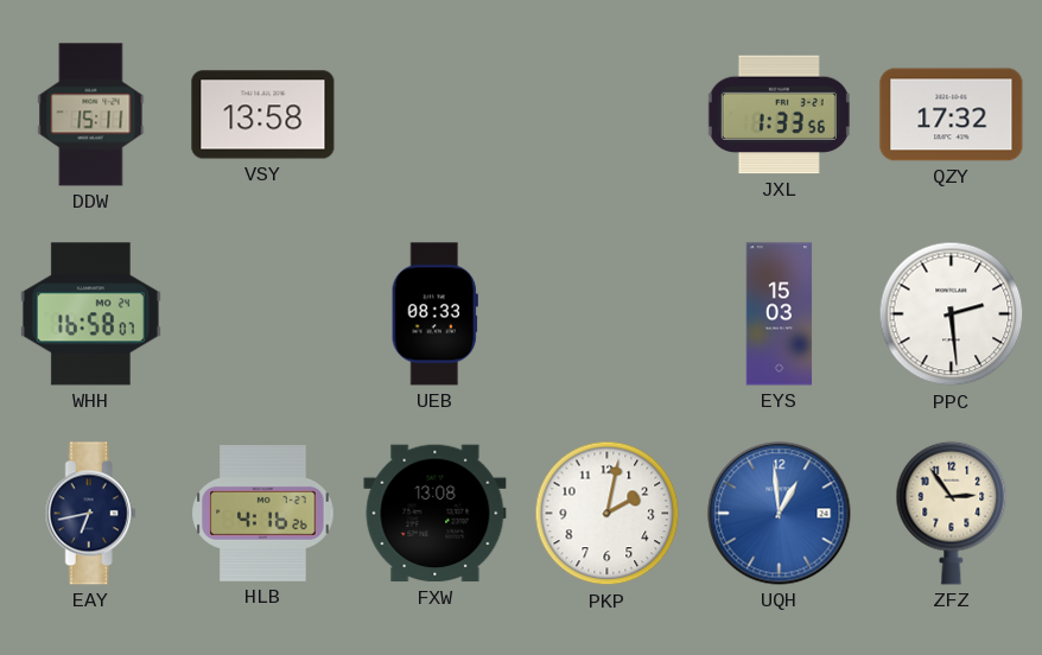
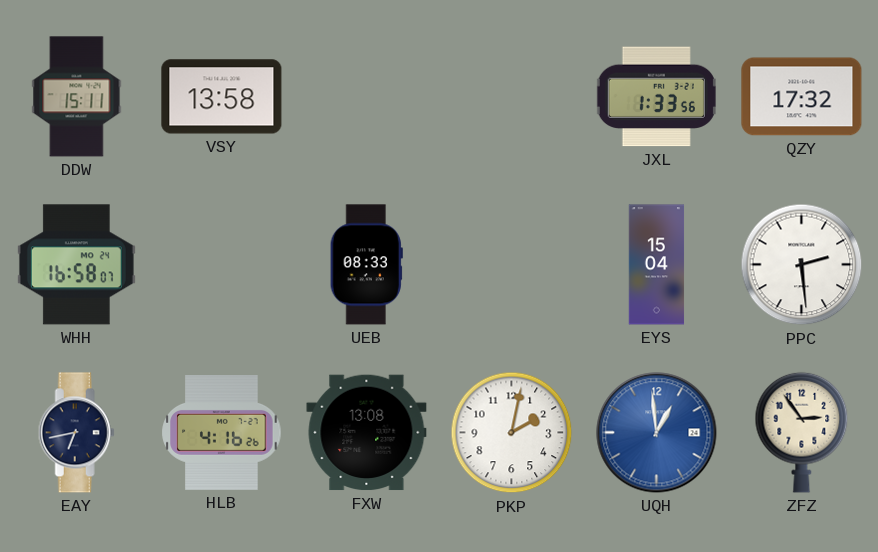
EYS: 15:03 -> 15:04
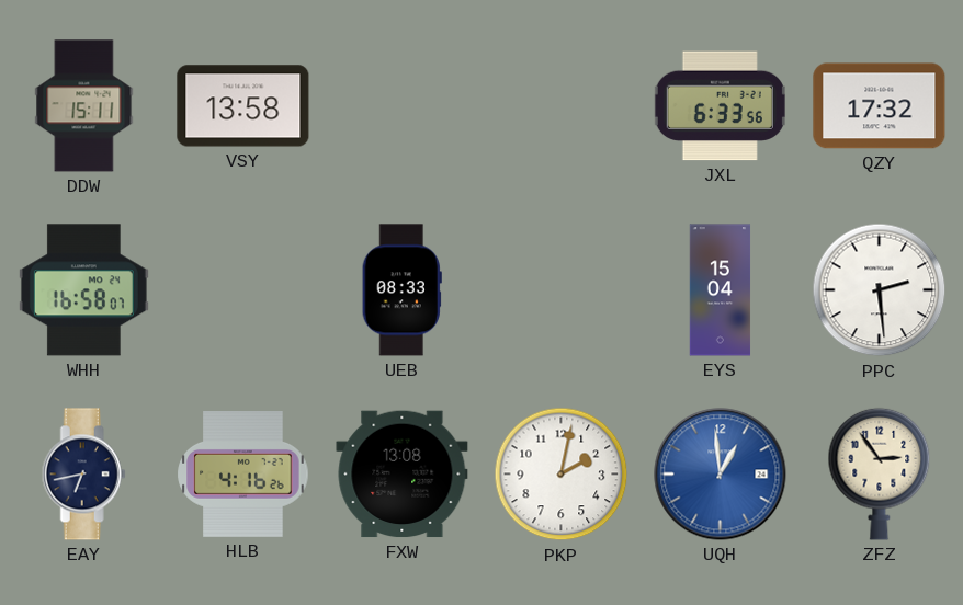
JXL: 1:33 -> 6:33
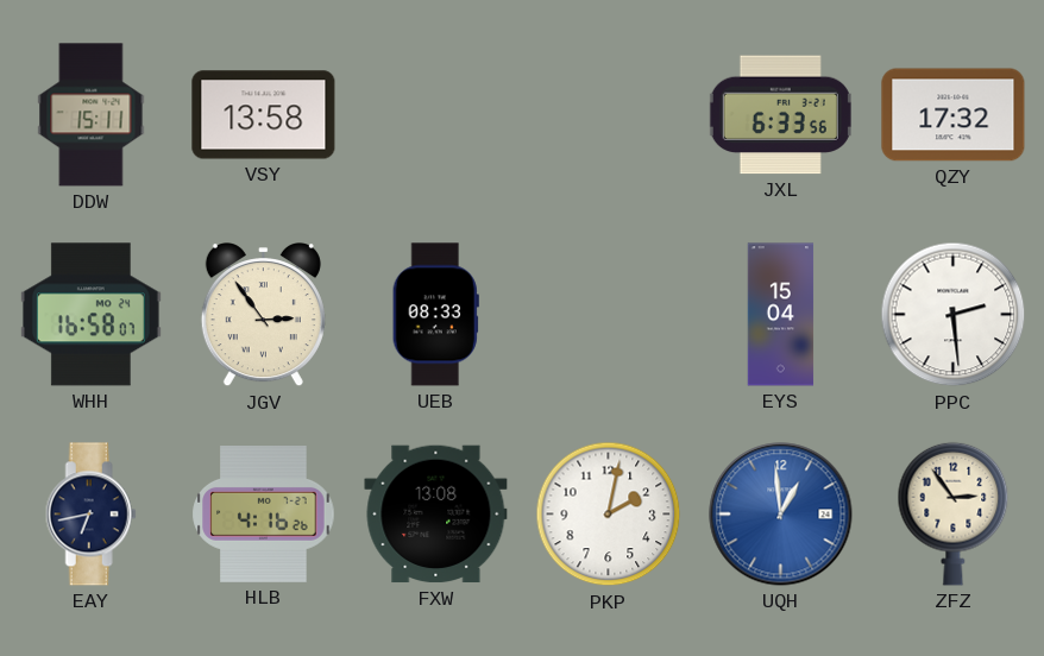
JGV: none -> 2:54
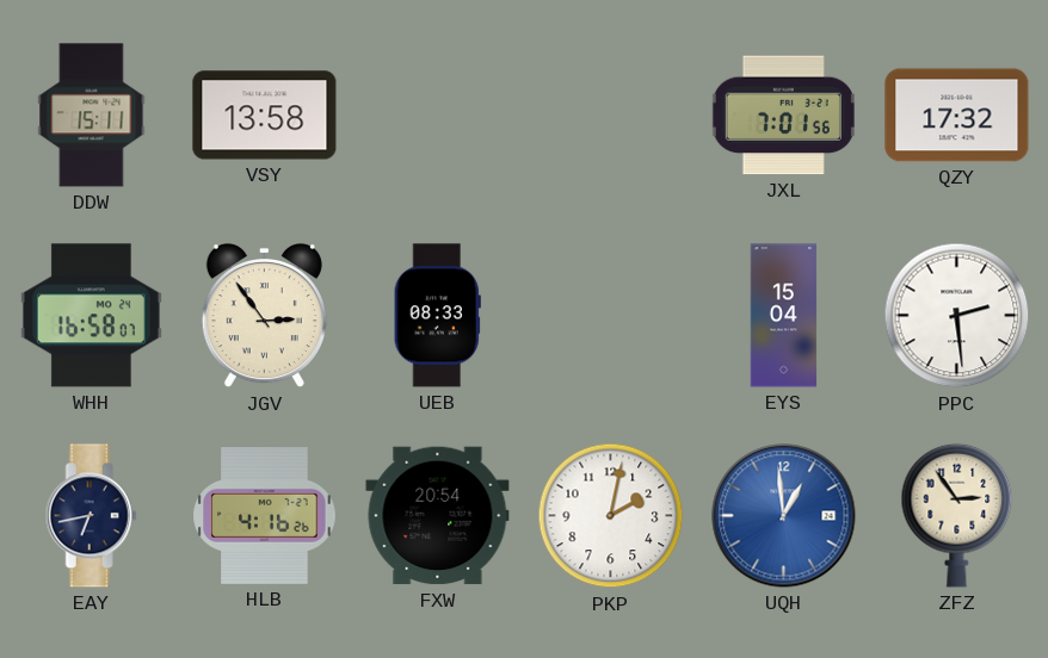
JXL: 6:33 -> 7:01
FXW: 13:08 -> 20:54
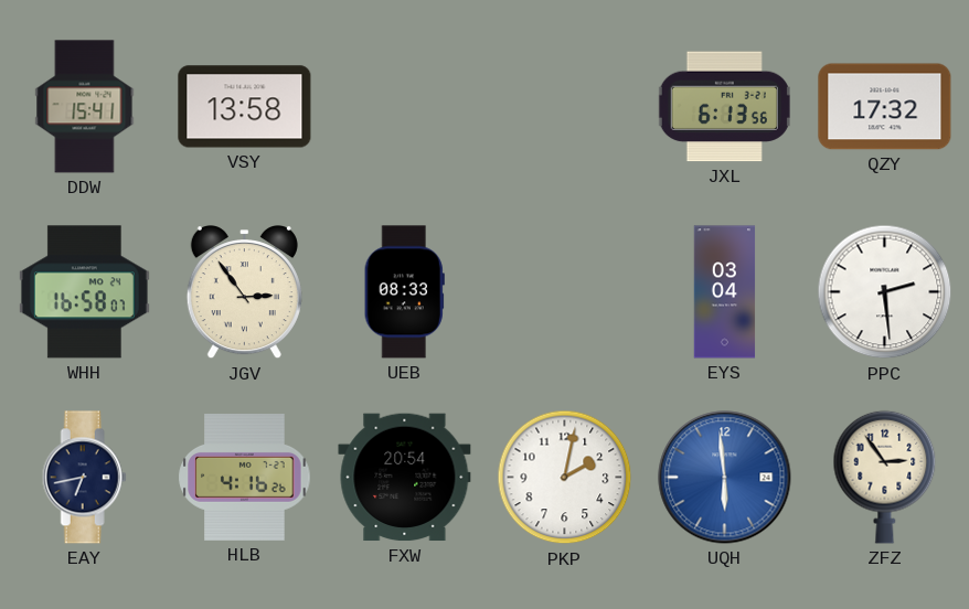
DDW: 15:11 -> 15:41
JXL: 7:01 -> 6:13
EYS: 15:04 -> 03:04
UQH: 12:59 -> 5:59
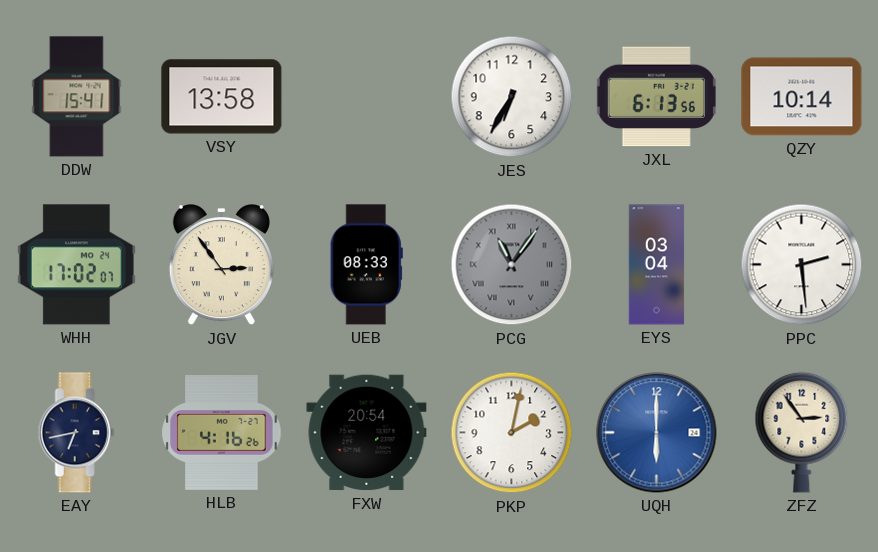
JES: none -> 6:35
QZY: 17:32 -> 10:14
WHH: 16:58 -> 17:02
PCG: none -> 11:06
UQH: 5:59 -> 6:00
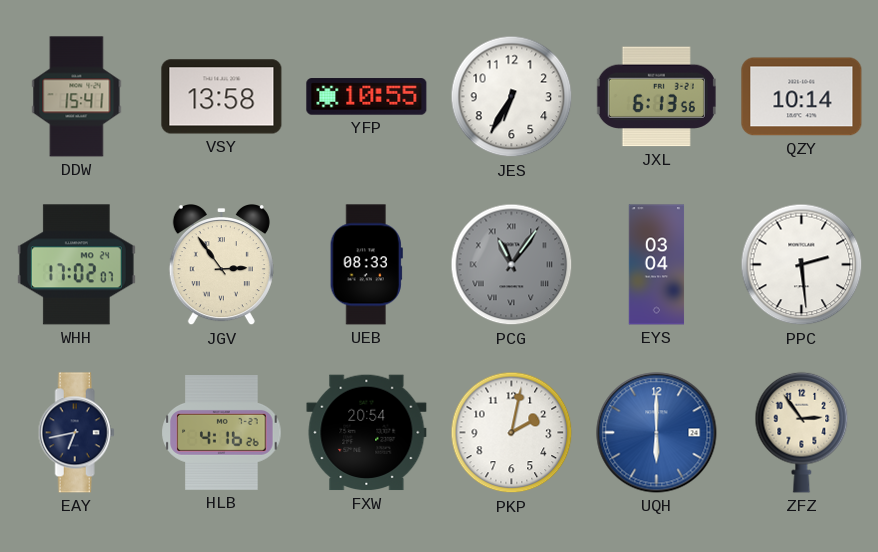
YFP: none -> 10:55
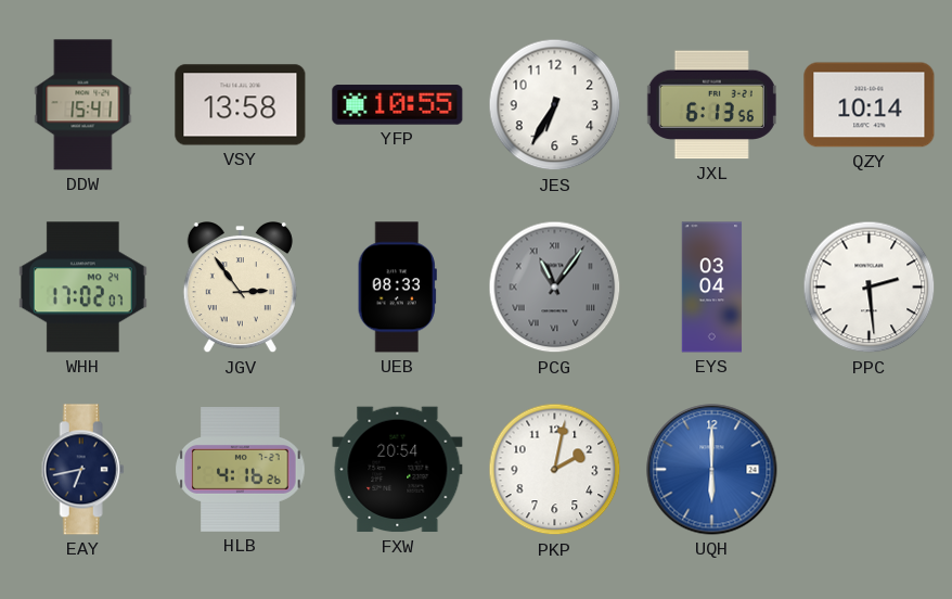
ZFZ: 2:54 -> none
